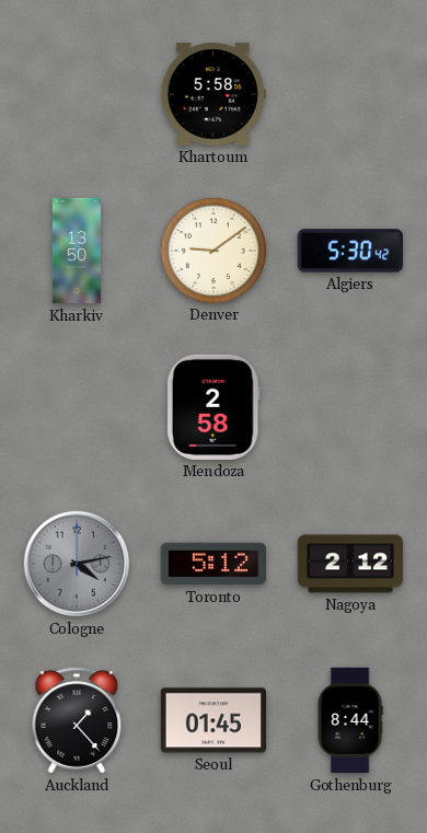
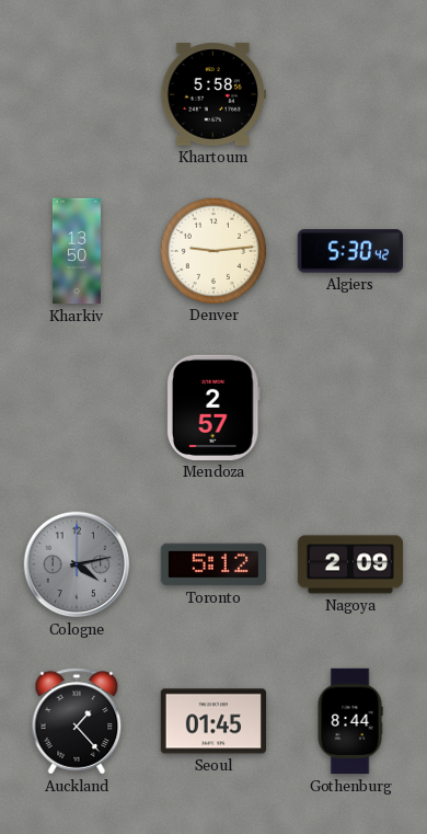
Denver: 9:09 -> 9:14
Mendoza: 2:58 -> 2:57
Nagoya: 2:12 -> 2:09
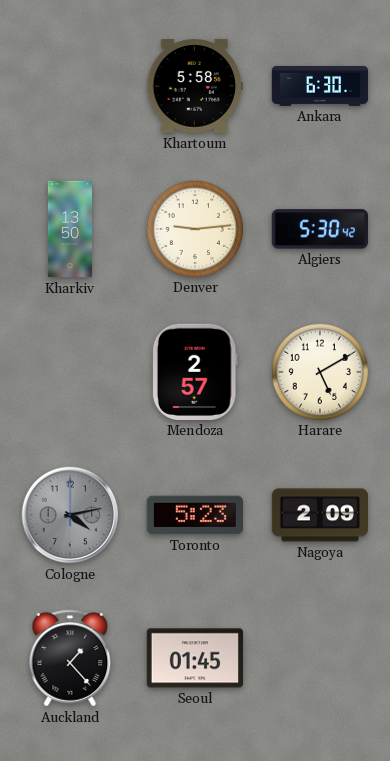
Ankara: none -> 6:30
Harare: none -> 5:10
Toronto: 5:12 -> 5:23
Gothenburg: 8:44 -> none
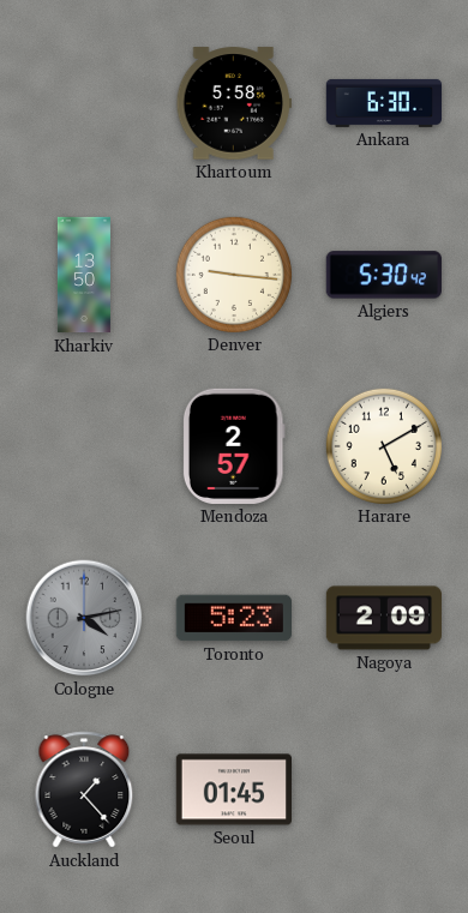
Denver: 9:14 -> 9:16
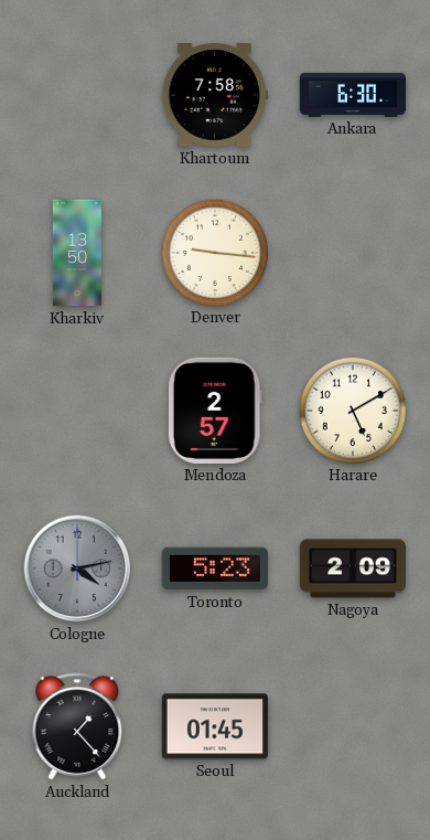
Khartoum: 5:58 -> 7:58
Algiers: 5:30 -> none
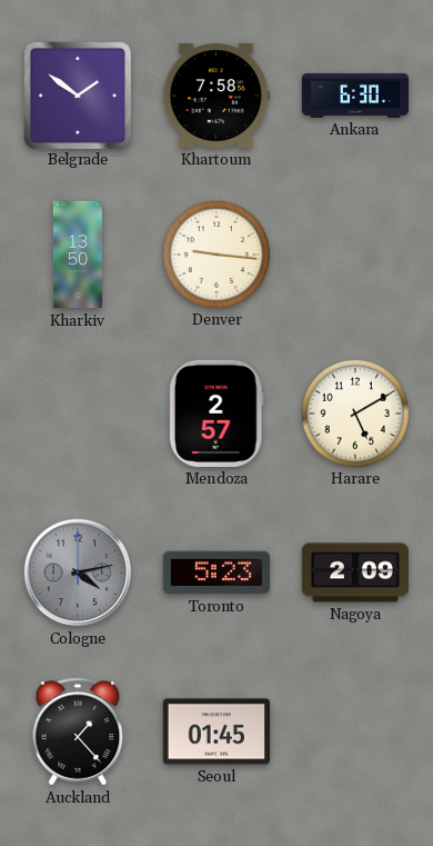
Belgrade: none -> 1:51
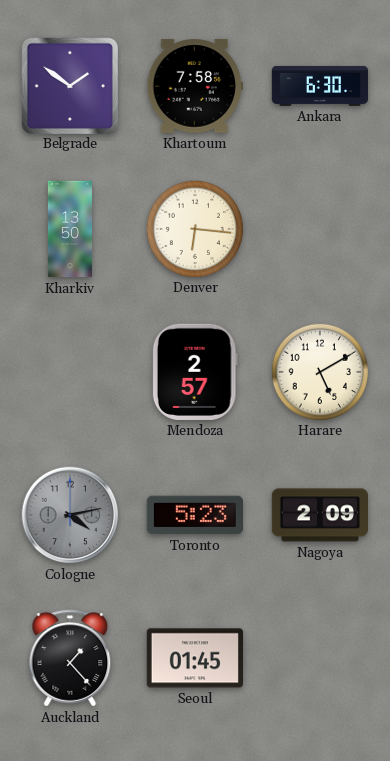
Denver: 9:16 -> 6:16
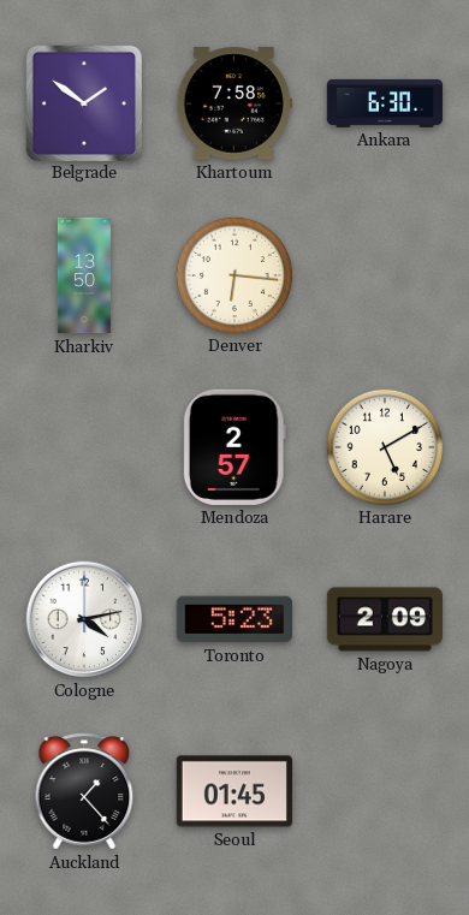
Cologne dial: grey -> white
